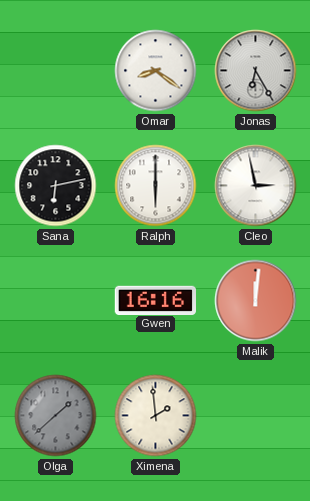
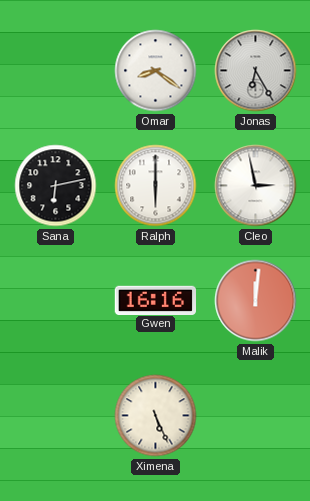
Olga: 1:38 -> none
Ximena: 1:59 -> 5:26
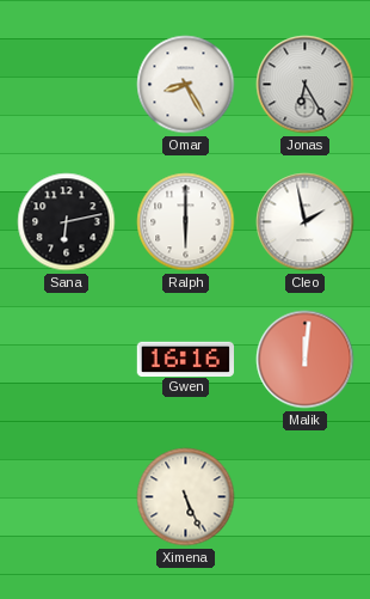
Omar: 8:21 -> 8:25
Cleo: 2:58 -> 1:58
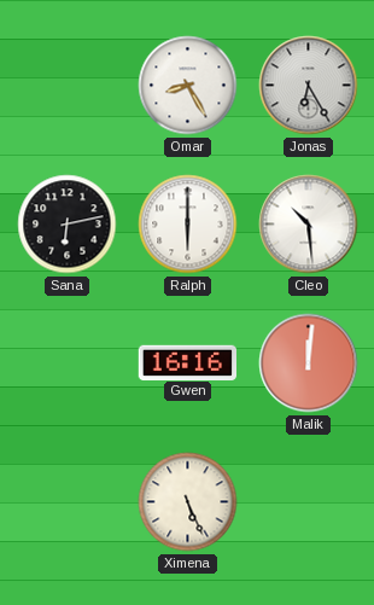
Cleo: 1:58 -> 10:29
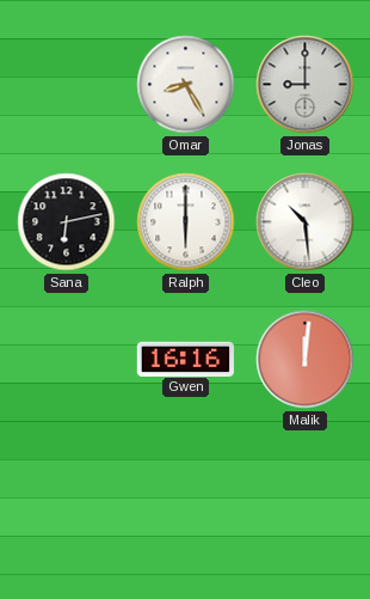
Jonas: 6:25 -> 9:00
Ximena: 5:26 -> none
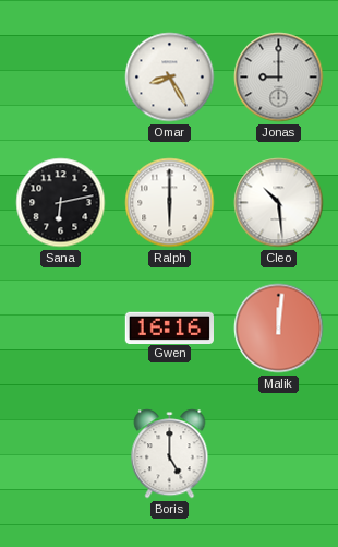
Boris: none -> 5:00
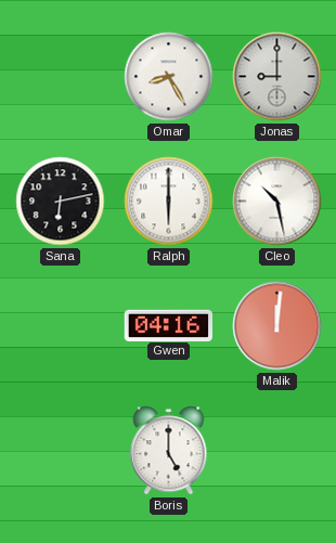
Cleo: 10:29 -> 10:28
Gwen: 16:16 -> 04:16
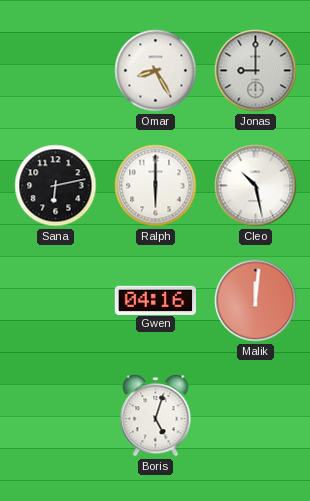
Boris: 5:00 -> 5:03
